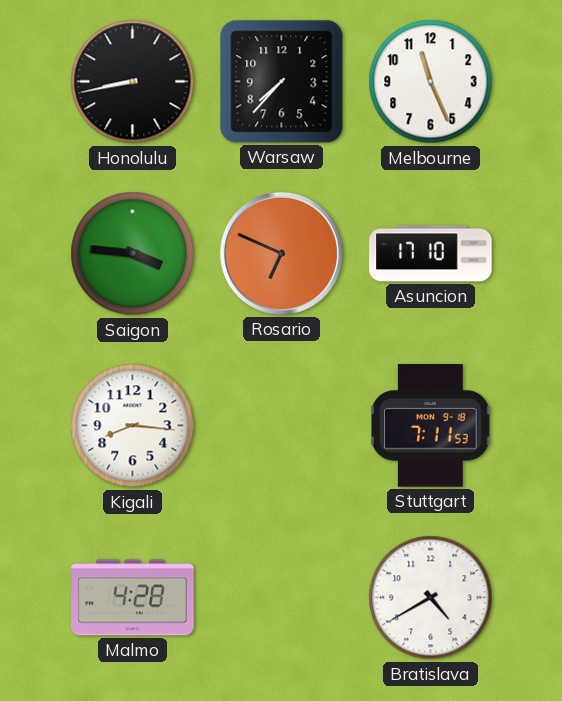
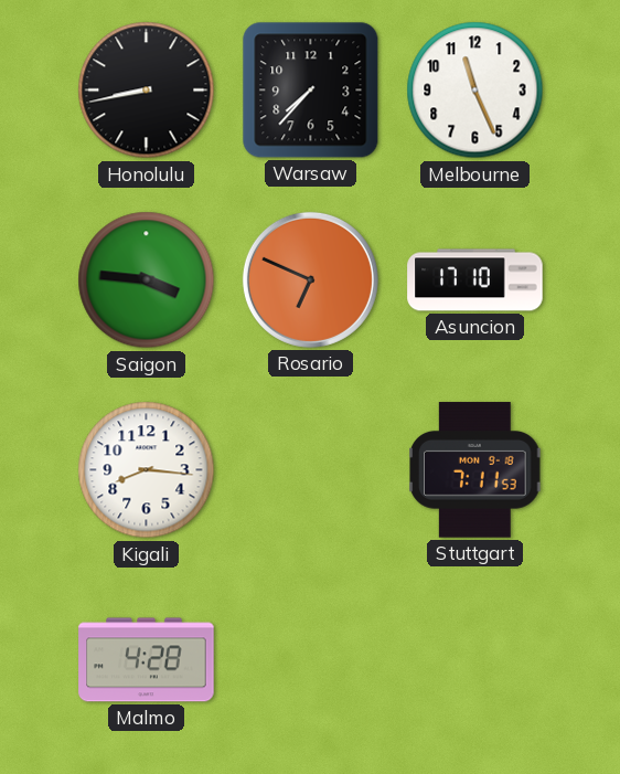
Bratislava: 4:40 -> none
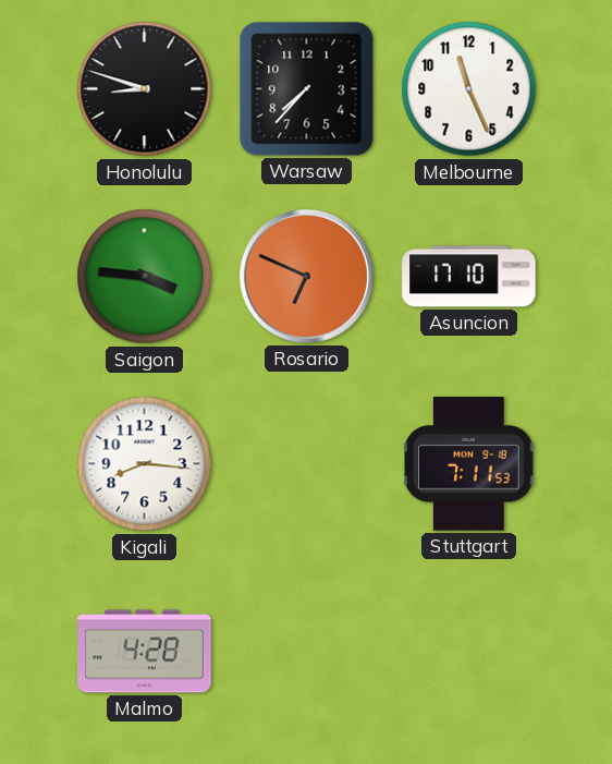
Honolulu: 8:43 -> 8:48
